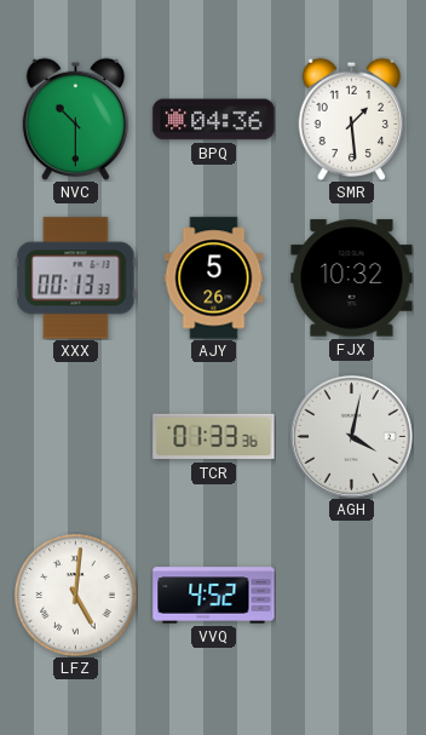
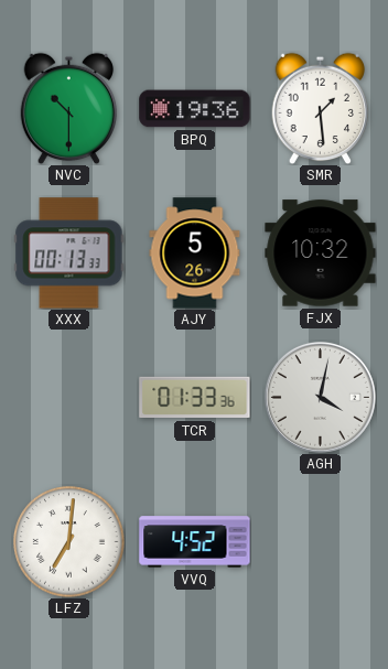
BPQ: 04:36 -> 19:36
LFZ: 5:01 -> 7:01
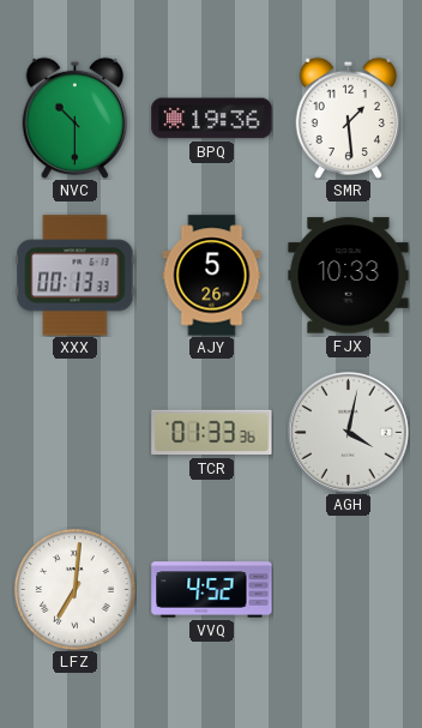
FJX: 10:32 -> 10:33
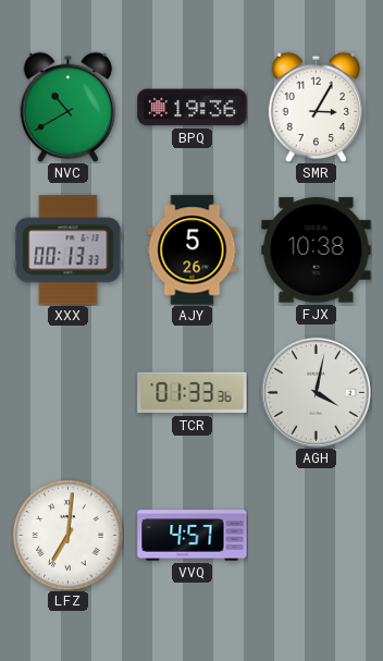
NVC: 10:30 -> 10:40
SMR: 1:29 -> 3:05
FJX: 10:33 -> 10:38
VVQ: 4:52 -> 4:57
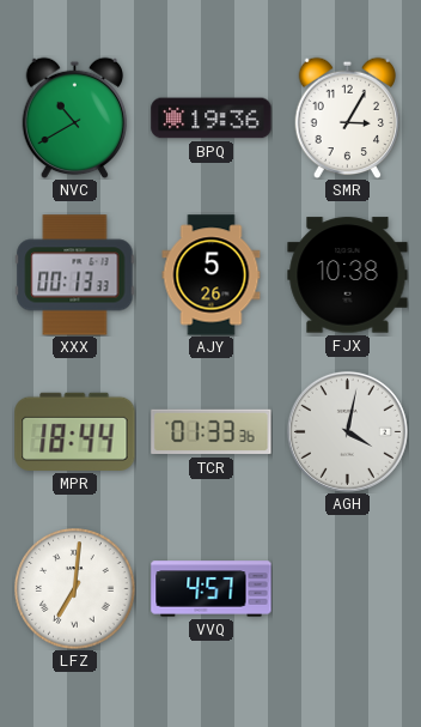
MPR: none -> 18:44
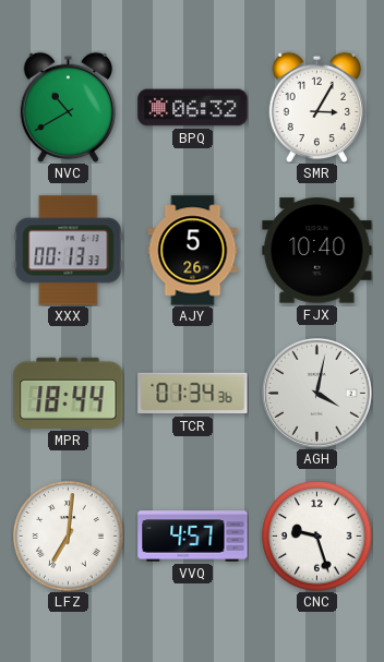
BPQ: 19:36 -> 06:32
FJX: 10:38 -> 10:40
TCR: 01:33 -> 01:34
CNC: none -> 9:27
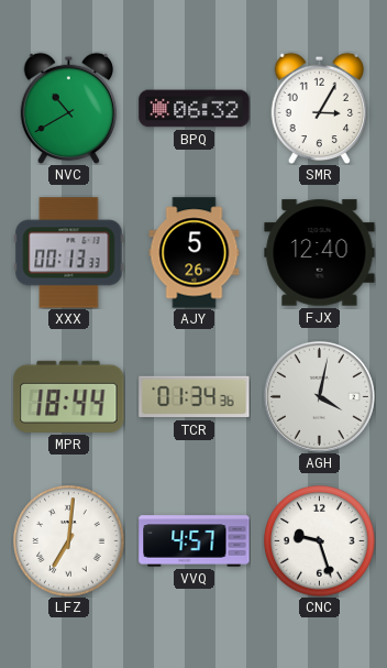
FJX: 10:40 -> 12:40
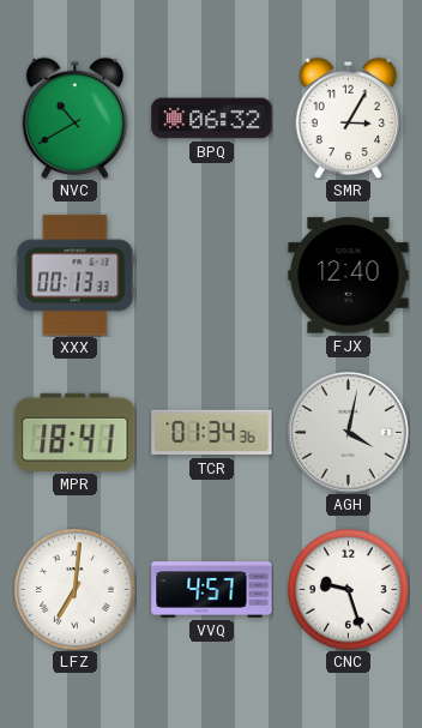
AJY: 5:26 -> none
MPR: 18:44 -> 18:41
